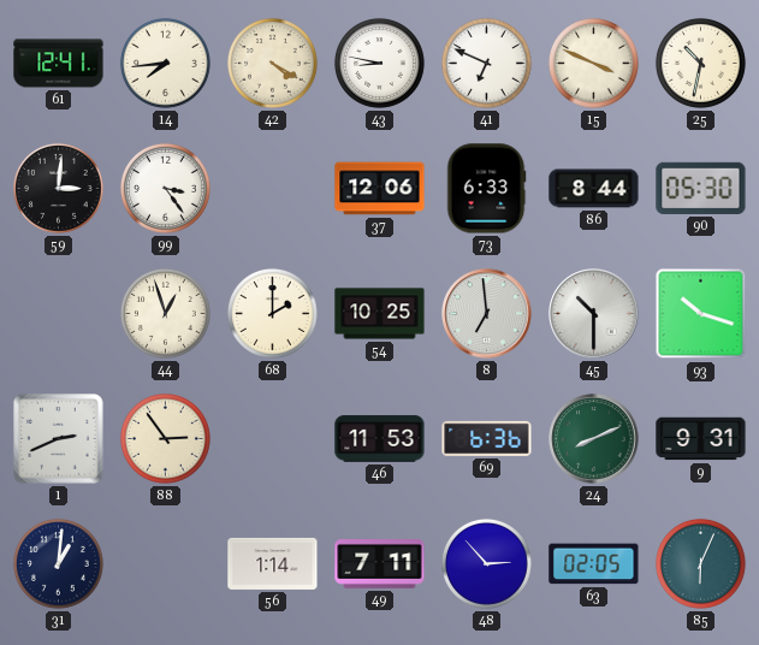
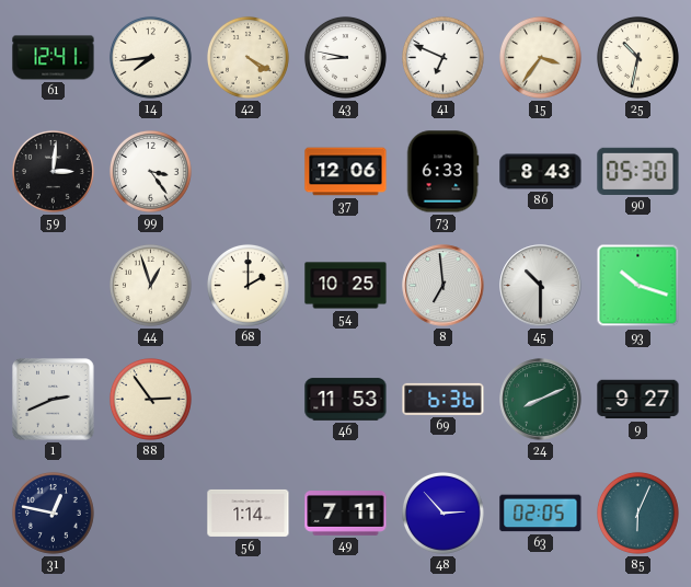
15: 3:49 -> 3:36
86: 8:44 -> 8:43
9: 9:31 -> 9:27
31: 1:01 -> 12:47
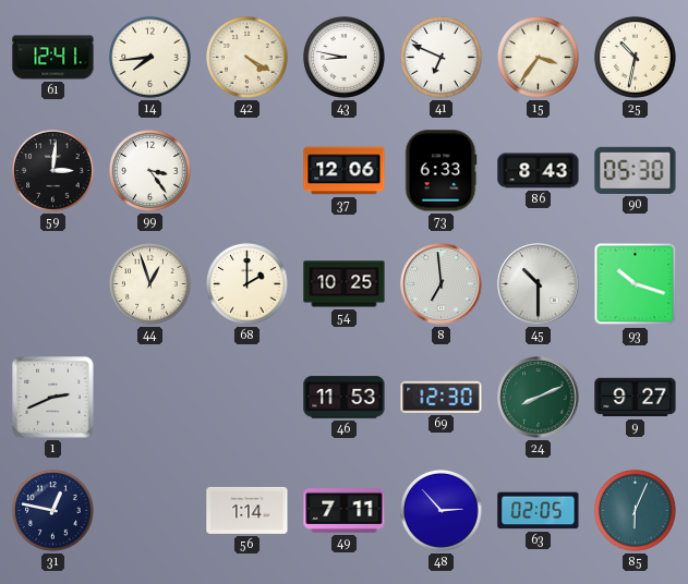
88: 2:54 -> none
69: 6:36 -> 12:30
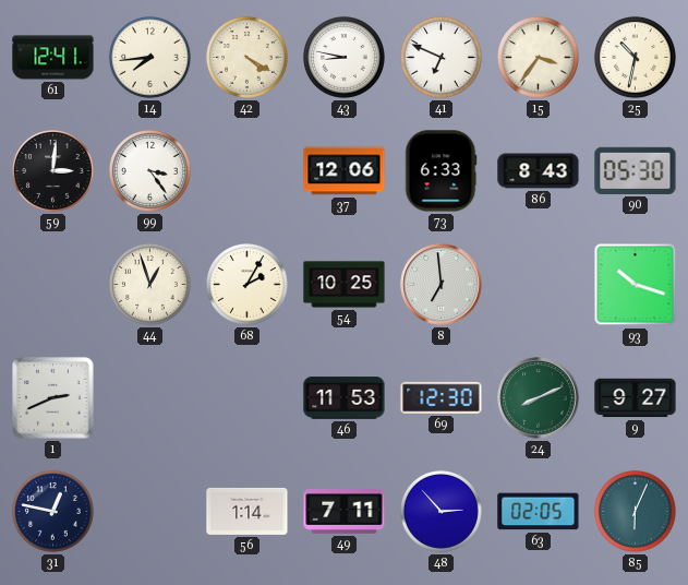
68: 2:00 -> 2:05
45: 10:30 -> none
